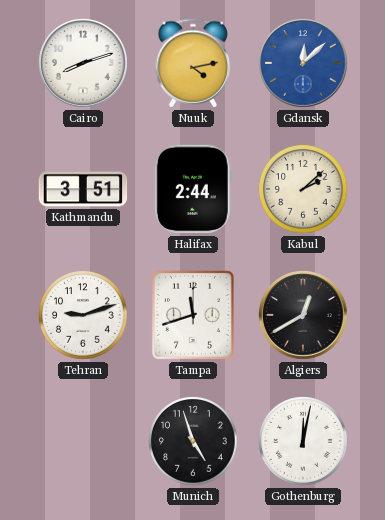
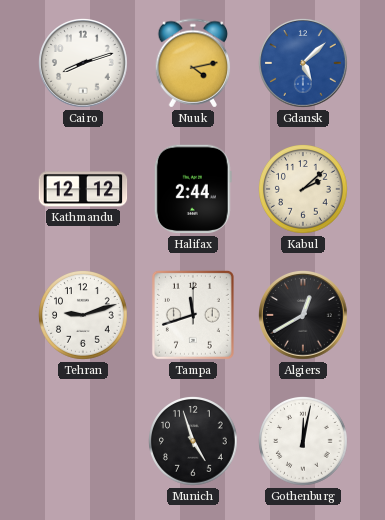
Gdansk: 12:08 -> 5:08
Kathmandu: 3:51 -> 12:12
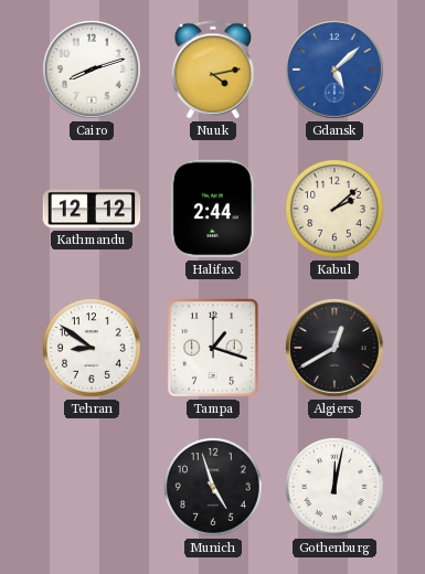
Tehran: 9:12 -> 8:51
Tampa: 11:42 -> 1:18
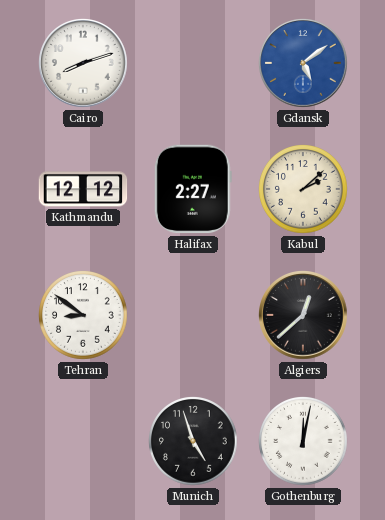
Nuuk: 4:13 -> none
Gdansk: 5:08 -> 5:09
Halifax: 2:44 -> 2:27
Tampa: 1:18 -> none
Algiers: 12:40 -> 12:38
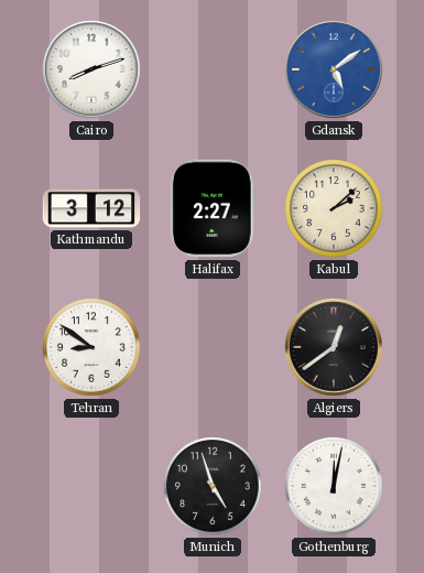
Kathmandu: 12:12 -> 3:12
Algiers: 12:38 -> 12:39
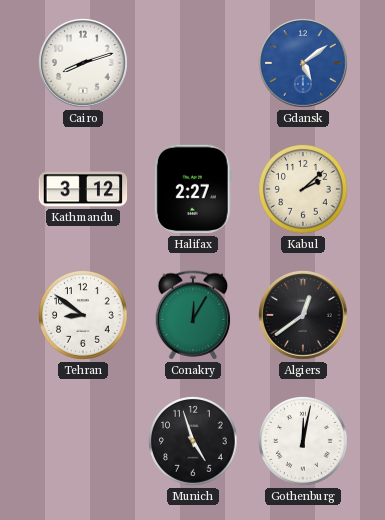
Conakry: none -> 12:05
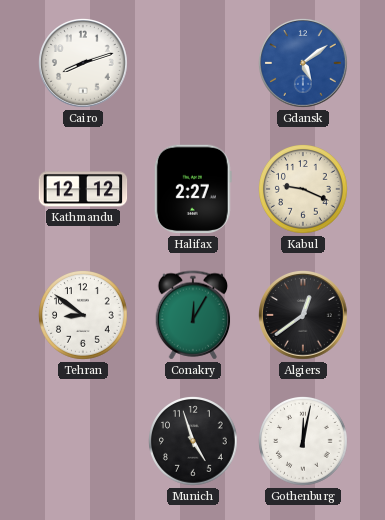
Kathmandu: 3:12 -> 12:12
Kabul: 2:08 -> 9:19
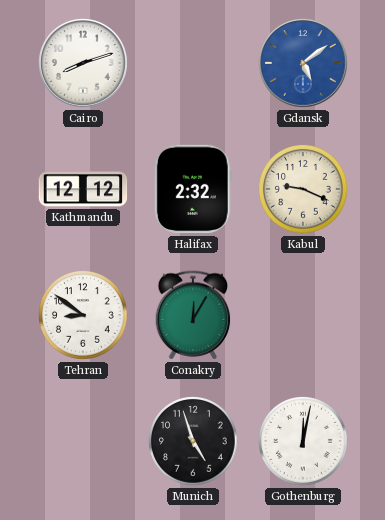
Halifax: 2:27 -> 2:32
Algiers: 12:39 -> none
